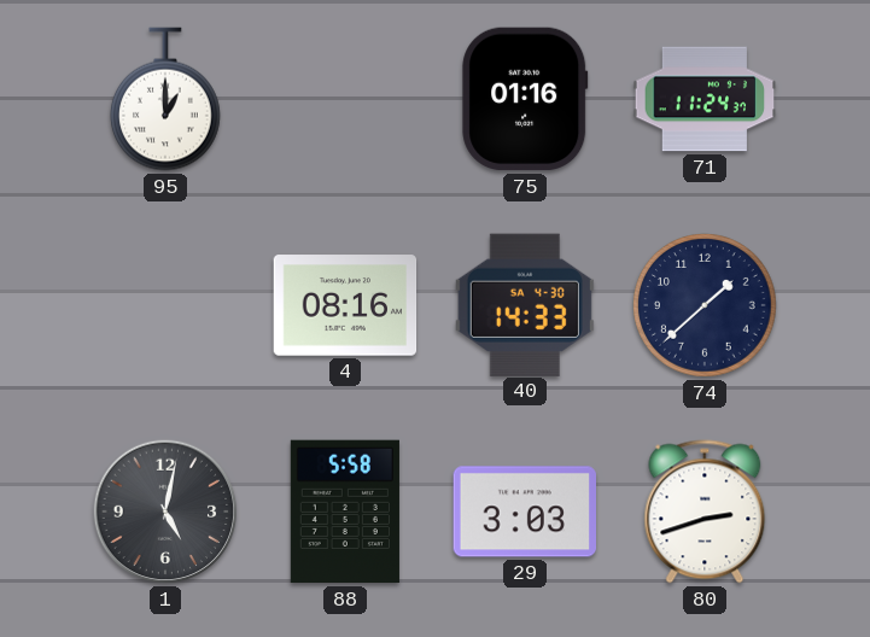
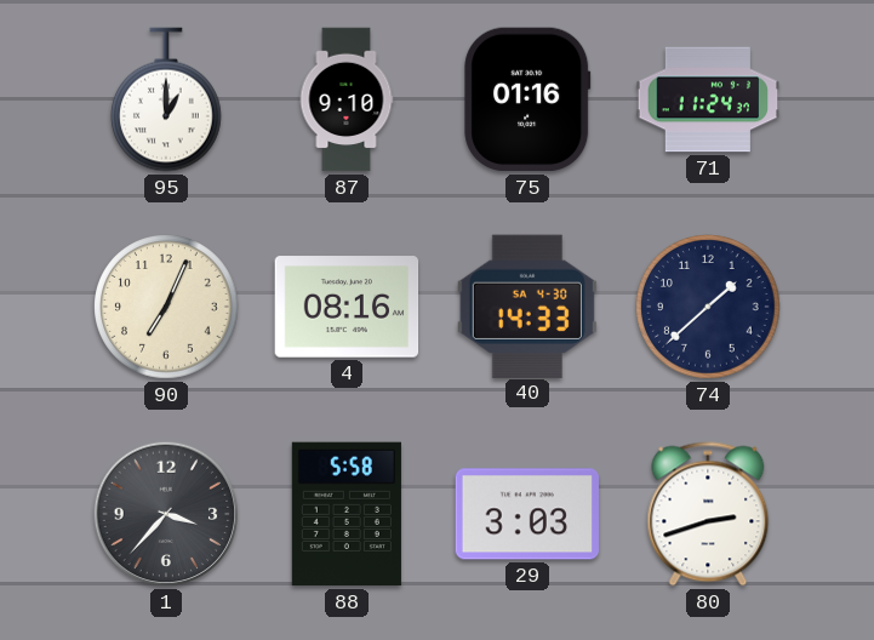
87: none -> 9:10
90: none -> 7:04
1: 5:02 -> 3:37
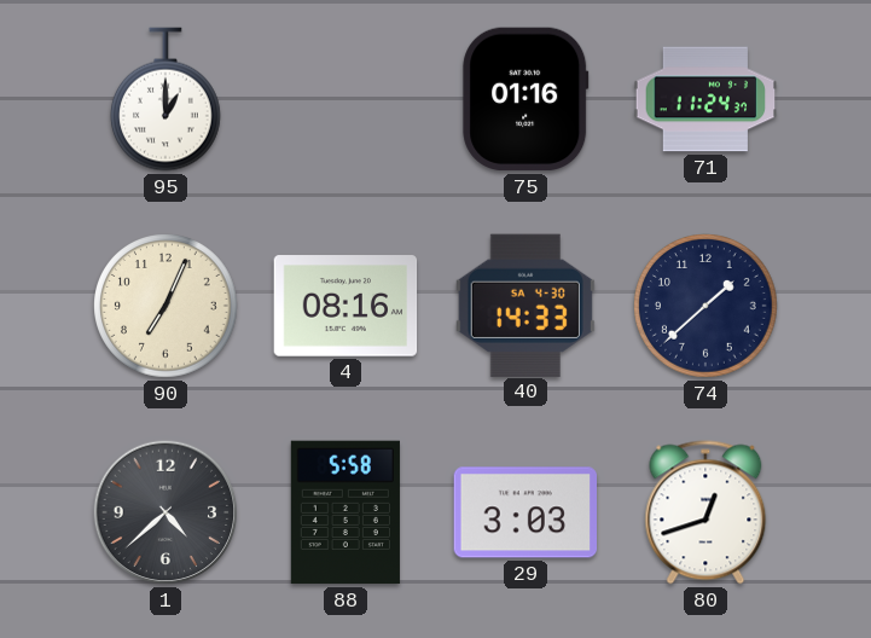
87: 9:10 -> none
1: 3:37 -> 4:38
80: 2:42 -> 12:42
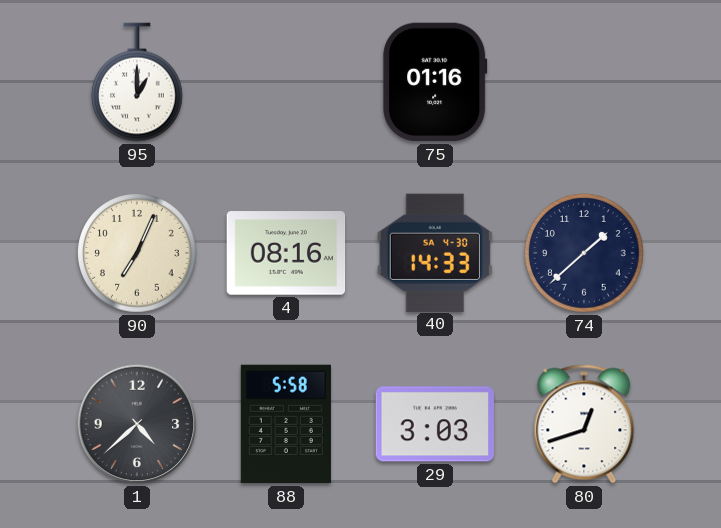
71: 11:24 -> none
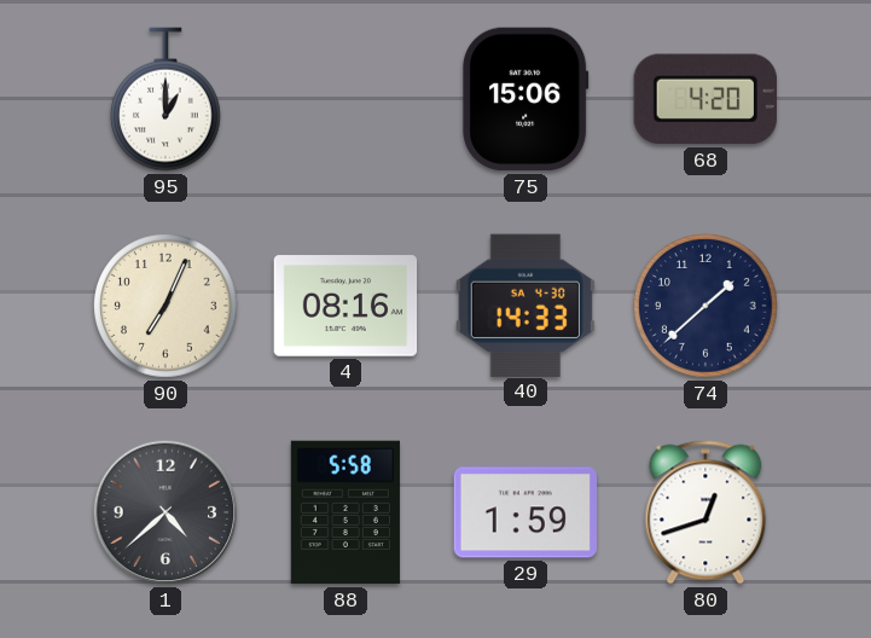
75: 01:16 -> 15:06
68: none -> 4:20
29: 3:03 -> 1:59
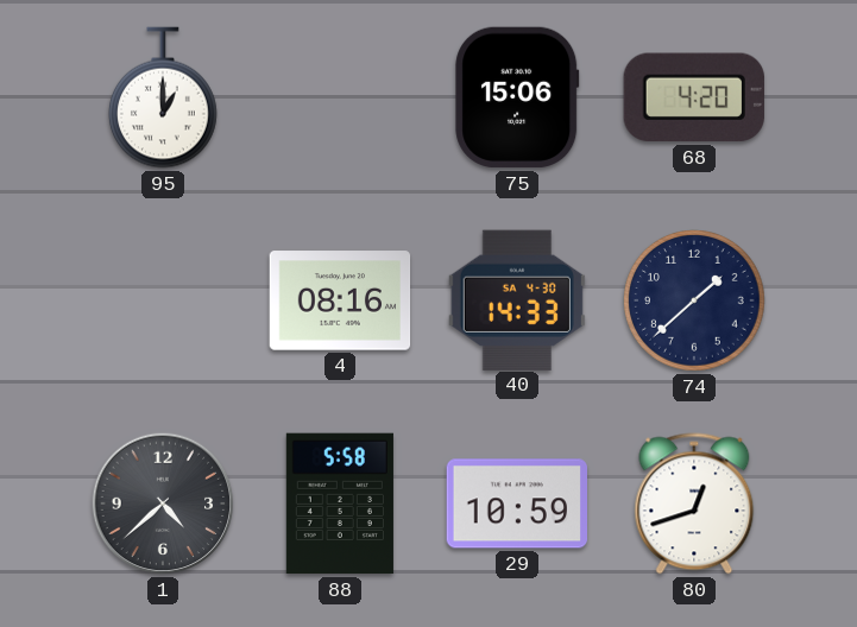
90: 7:04 -> none
29: 1:59 -> 10:59
